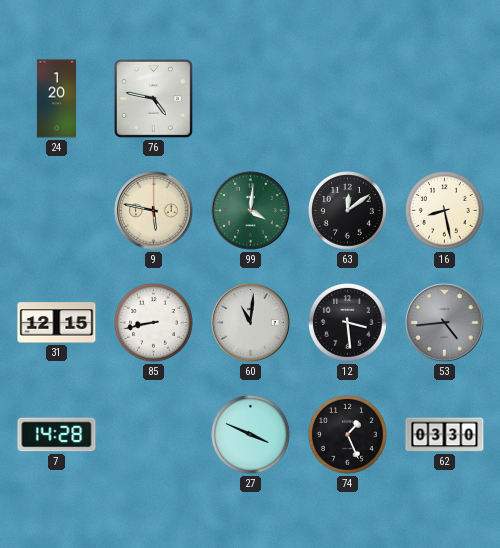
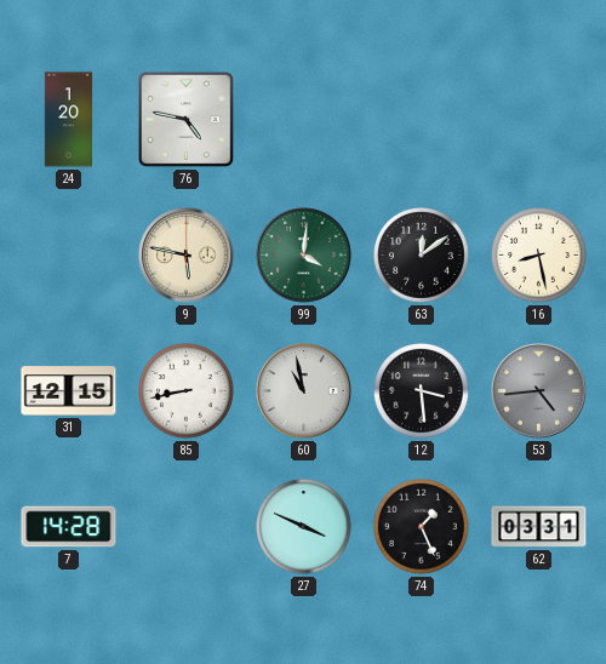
60: 11:01 -> 10:58
62: 03:30 -> 03:31
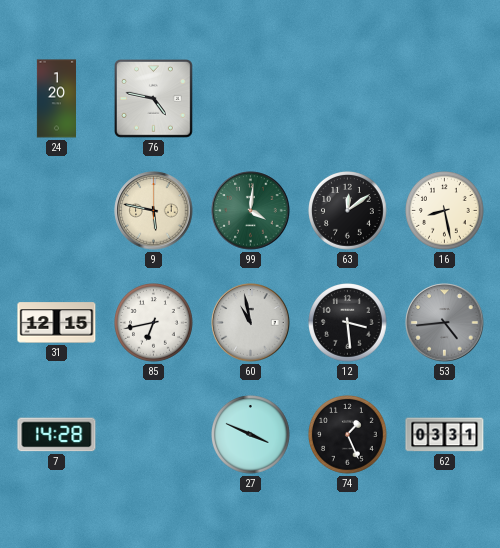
85: 8:43 -> 6:43
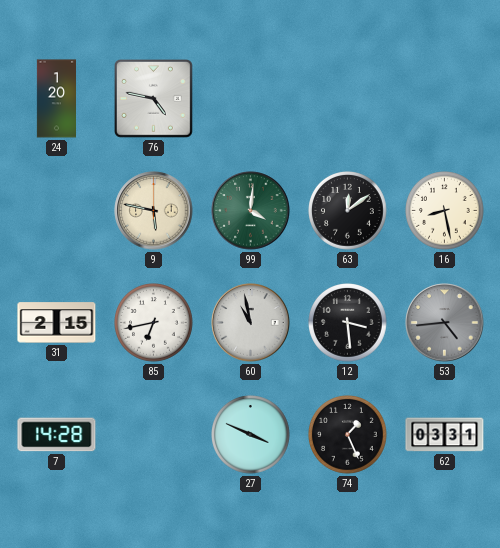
31: 12:15 -> 2:15
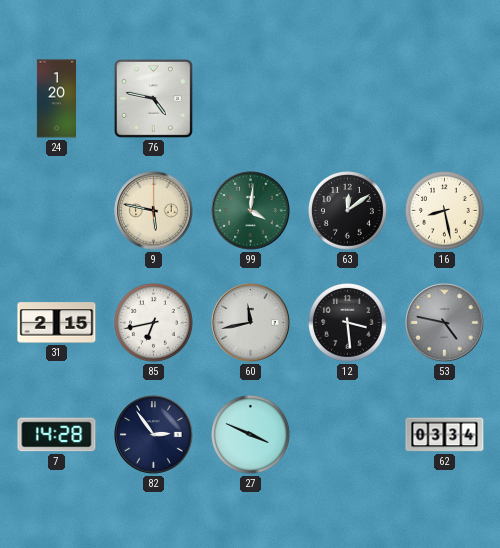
60: 10:58 -> 11:43
53: 4:44 -> 4:47
82: none -> 2:54
74: 1:26 -> none
62: 03:31 -> 03:34
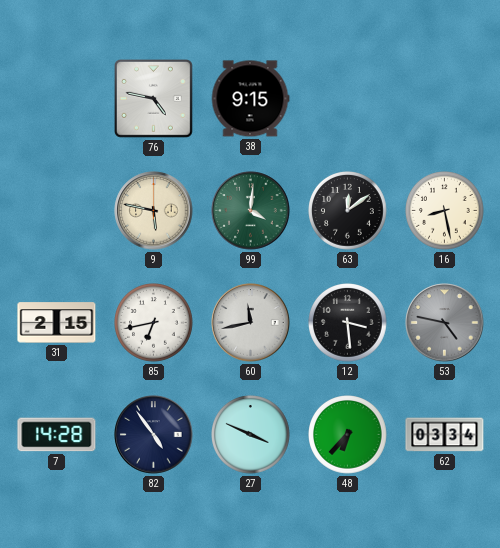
24: 1:20 -> none
38: none -> 9:15
82: 2:54 -> 4:54
48: none -> 6:37
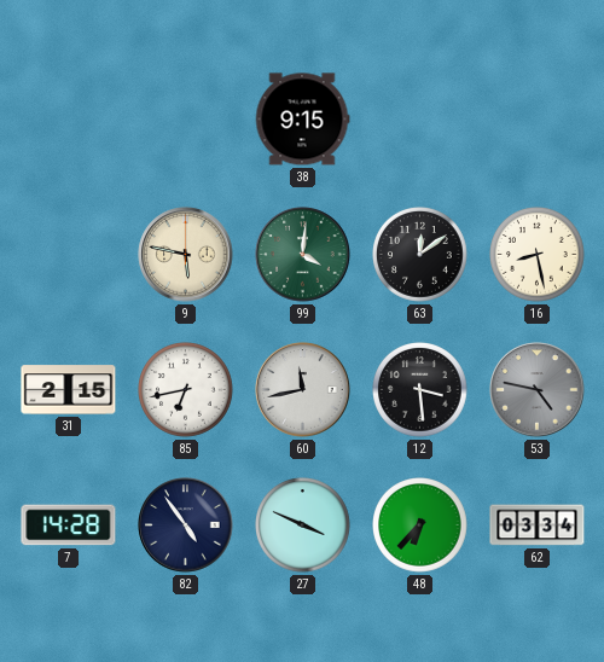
76: 4:47 -> none
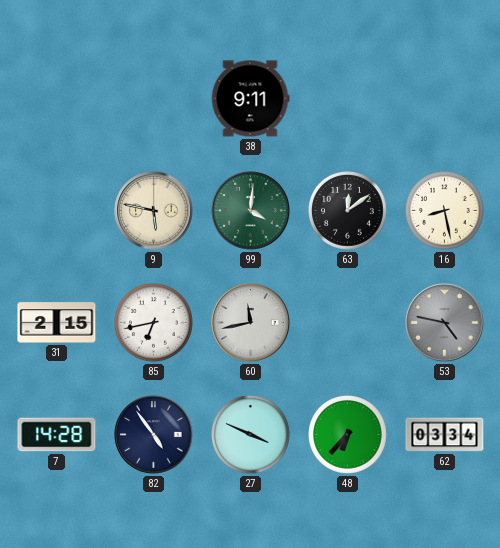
38: 9:15 -> 9:11
12: 3:29 -> none
